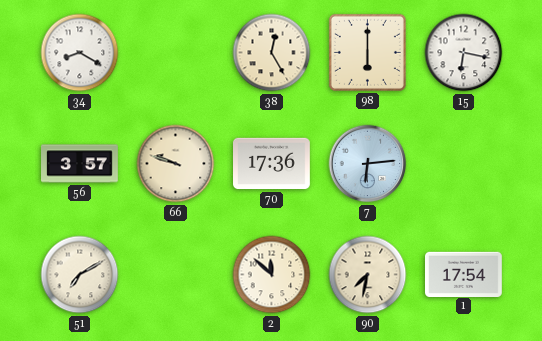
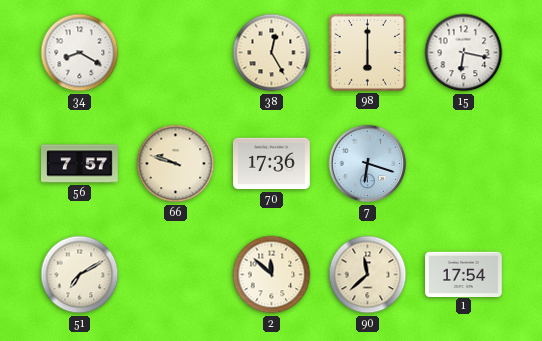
56: 3:57 -> 7:57
7: 6:14 -> 6:18
90: 7:32 -> 11:38
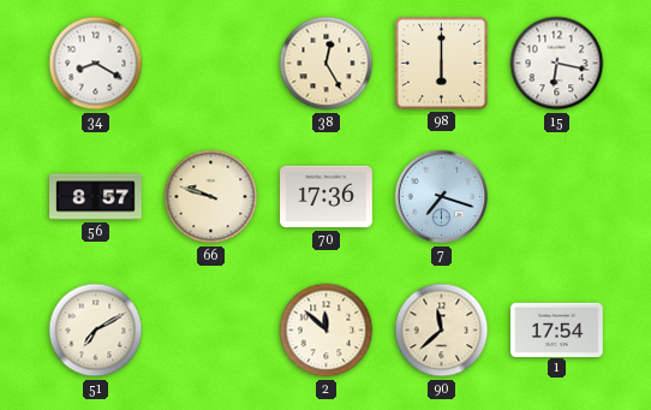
56: 7:57 -> 8:57
7: 6:18 -> 7:18
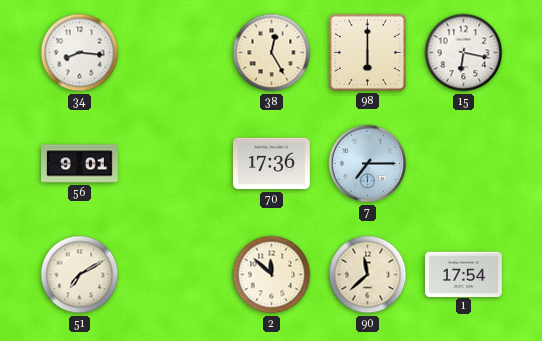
34: 8:20 -> 8:16
56: 8:57 -> 9:01
66: 9:48 -> none
7: 7:18 -> 7:15
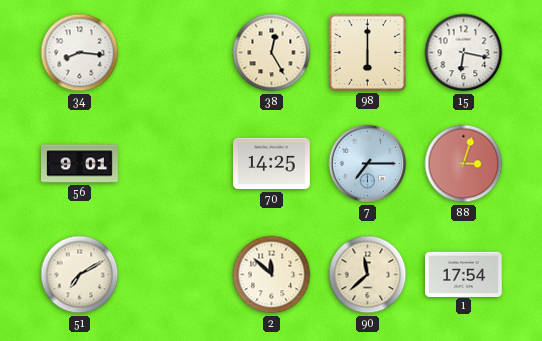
70: 17:36 -> 14:25
88: none -> 3:03
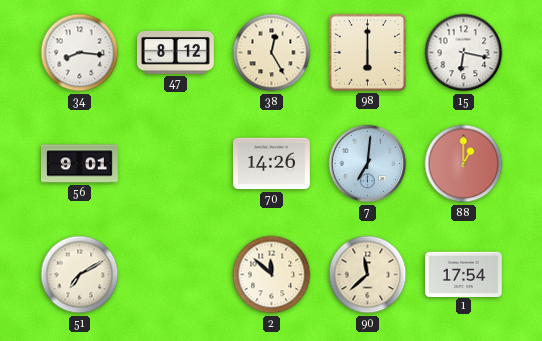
47: none -> 8:12
70: 14:25 -> 14:26
7: 7:15 -> 7:01
88: 3:03 -> 1:00
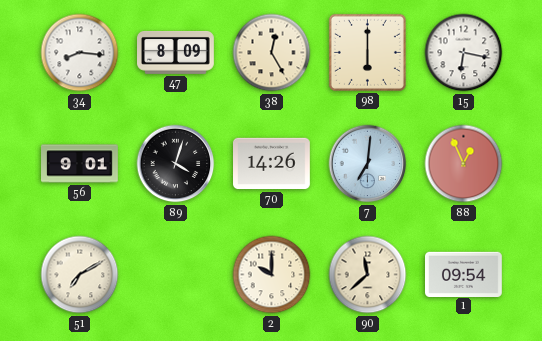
47: 8:12 -> 8:09
89: none -> 4:03
88: 1:00 -> 12:56
2: 11:52 -> 10:00
1: 17:54 -> 09:54
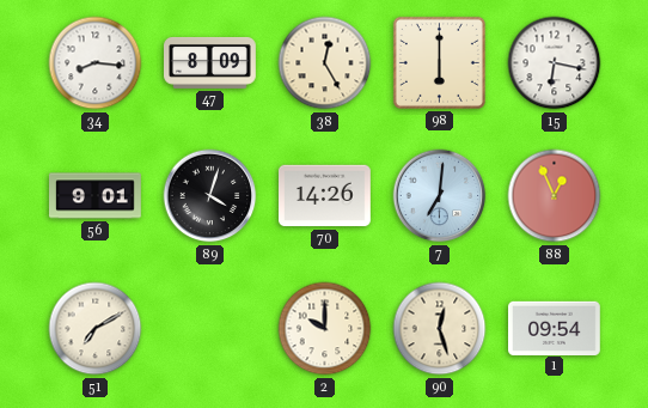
90: 11:38 -> 12:27
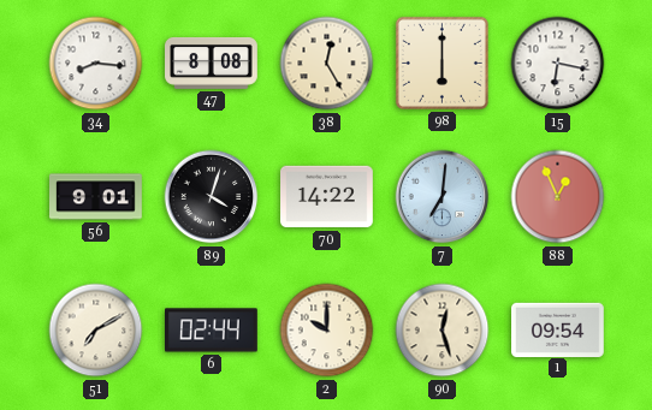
47: 8:09 -> 8:08
70: 14:26 -> 14:22
6: none -> 02:44
